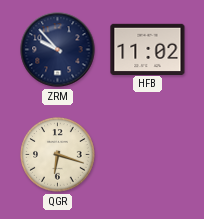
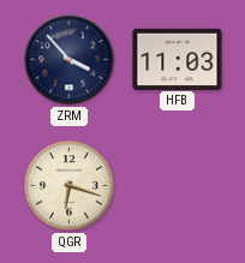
ZRM: 9:53 -> 3:53
HFB: 11:02 -> 11:03
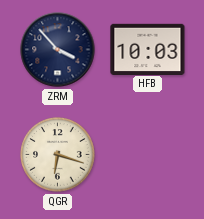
HFB: 11:03 -> 10:03
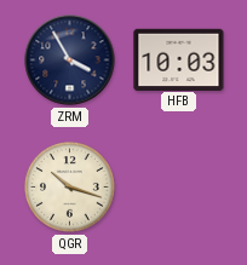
ZRM: 3:53 -> 3:55
QGR: 6:18 -> 10:18
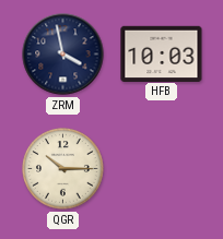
ZRM: 3:55 -> 3:58
QGR: 10:18 -> 10:15
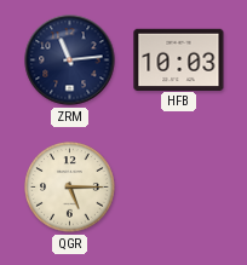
ZRM: 3:58 -> 11:14
QGR: 10:15 -> 5:15
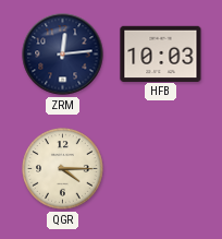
ZRM: 11:14 -> 12:14
QGR: 5:15 -> 4:15
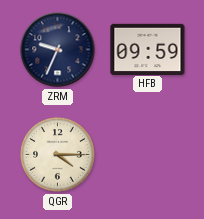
ZRM: 12:14 -> 9:34
HFB: 10:03 -> 09:59
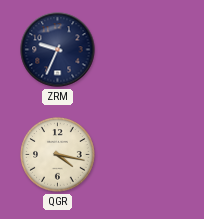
HFB: 09:59 -> none
QGR: 4:15 -> 4:17
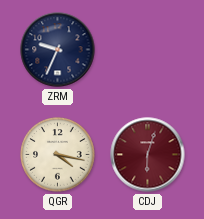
CDJ: none -> 6:03
